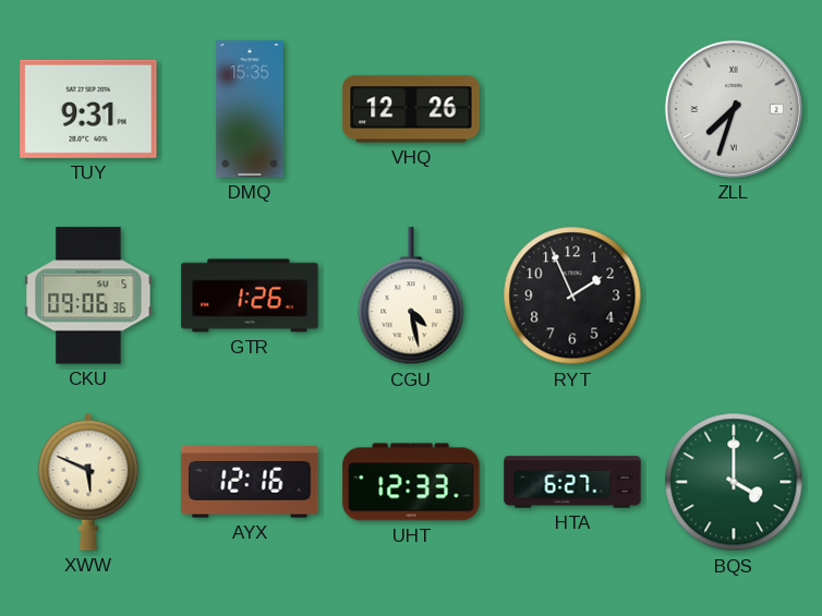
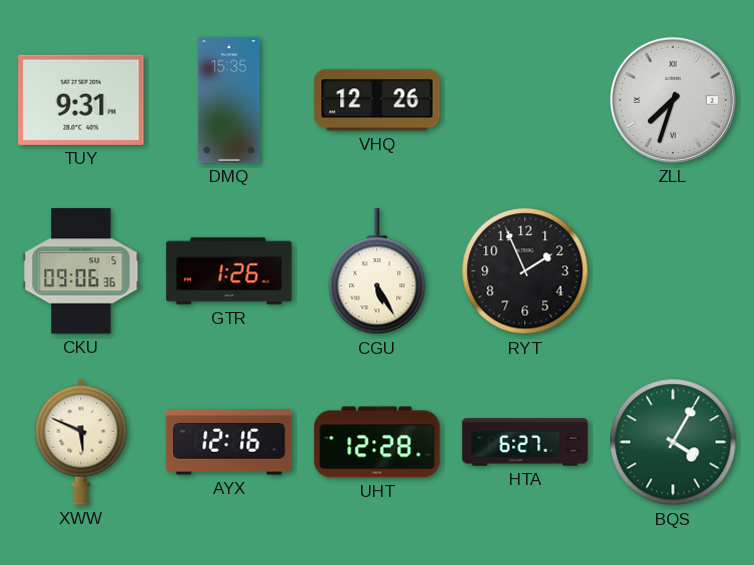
CGU: 4:28 -> 5:25
UHT: 12:33 -> 12:28
BQS: 4:00 -> 4:05
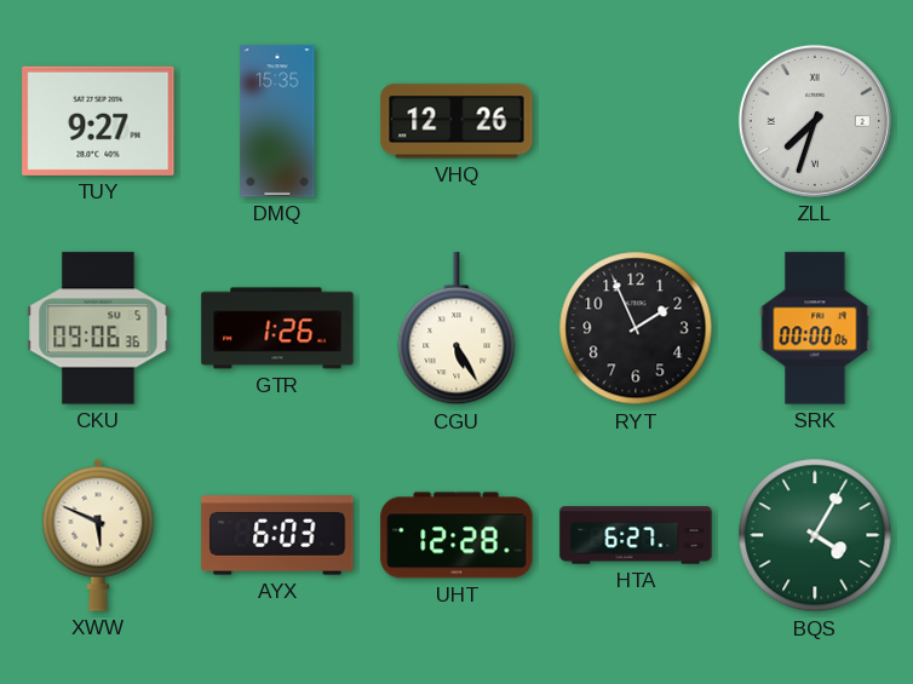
TUY: 9:31 -> 9:27
SRK: none -> 00:00
AYX: 12:16 -> 6:03
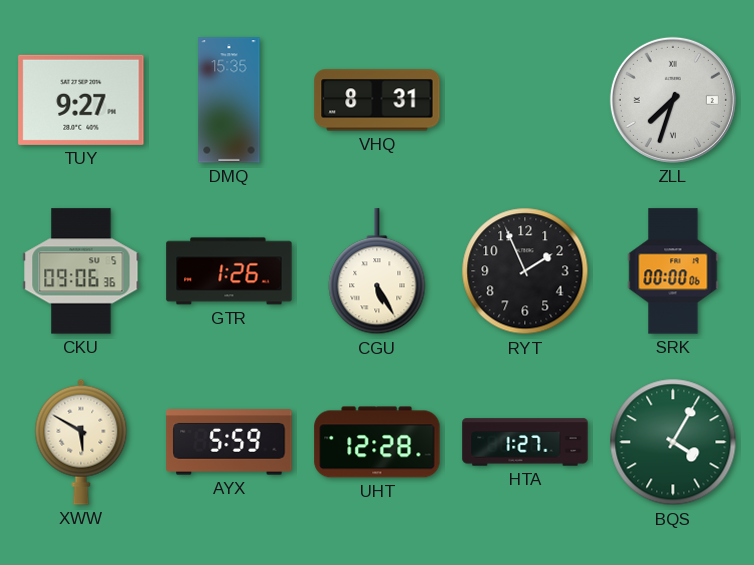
VHQ: 12:26 -> 8:31
XWW: 5:49 -> 5:50
AYX: 6:03 -> 5:59
HTA: 6:27 -> 1:27
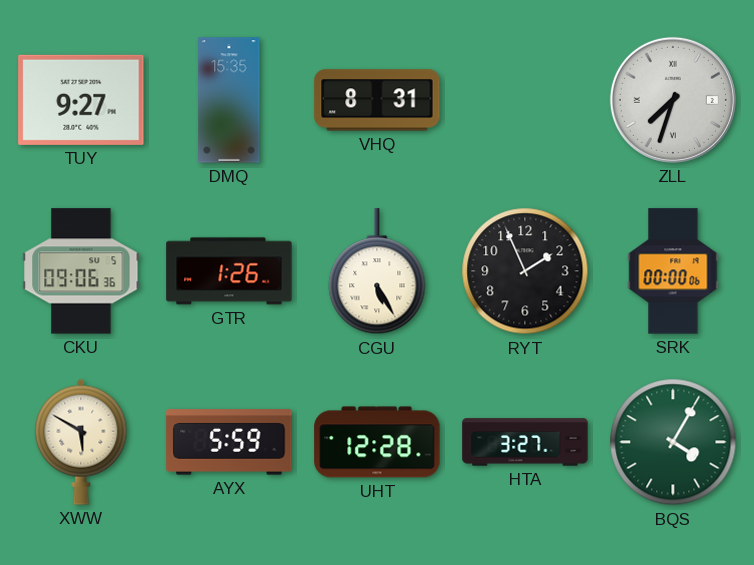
HTA: 1:27 -> 3:27
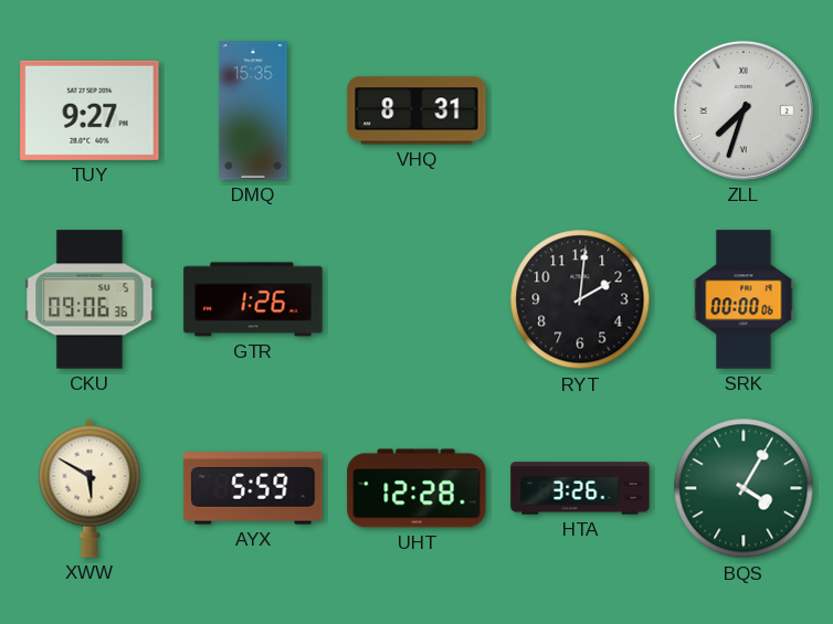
CGU: 5:25 -> none
RYT: 1:56 -> 2:01
HTA: 3:27 -> 3:26
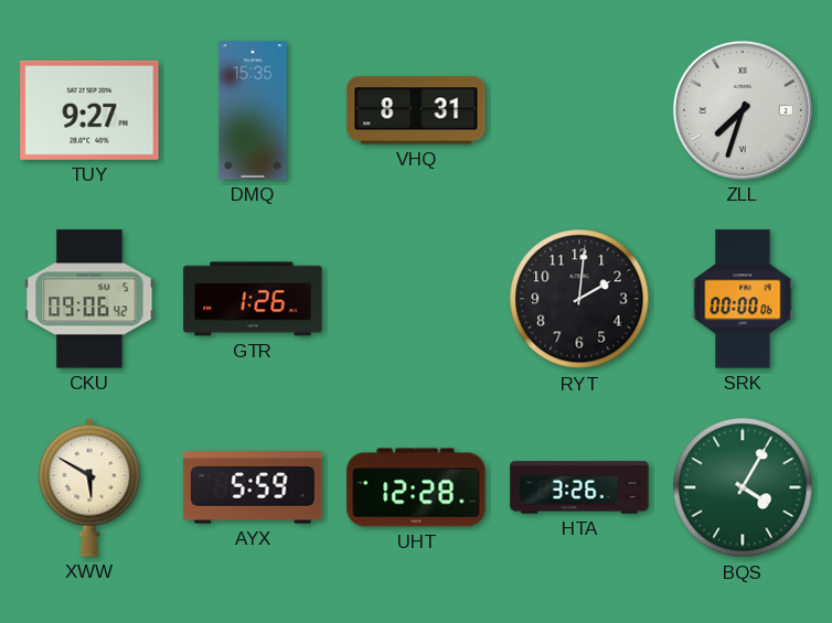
CKU: 09:06:36 -> 09:06:42
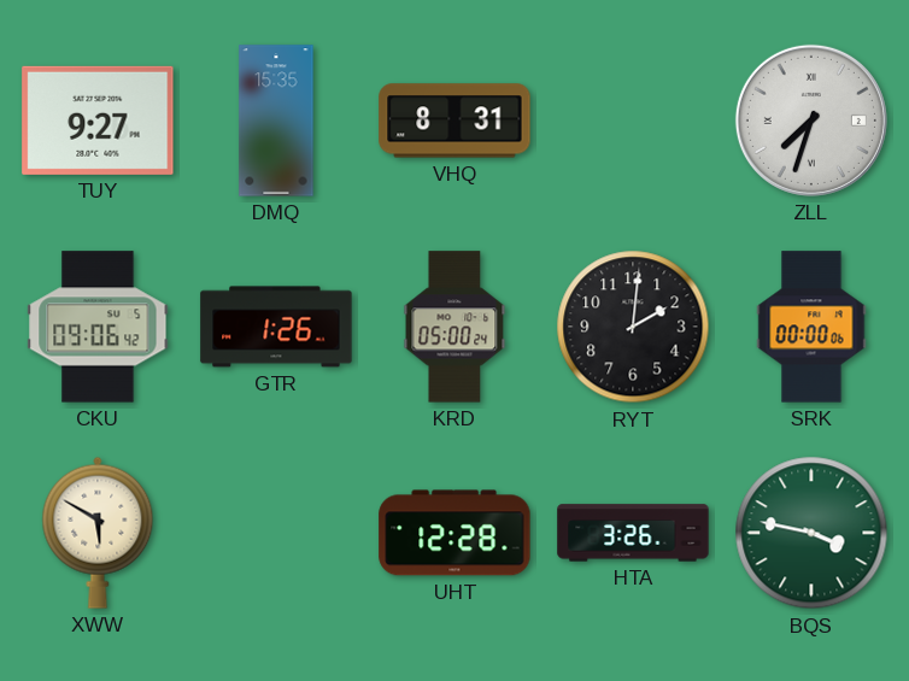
KRD: none -> 05:00
AYX: 5:59 -> none
BQS: 4:05 -> 3:47
